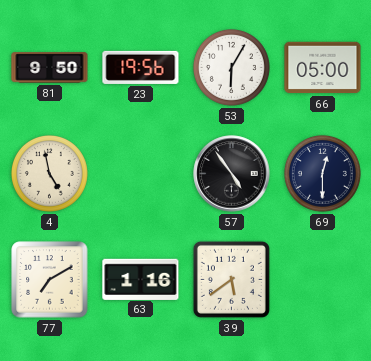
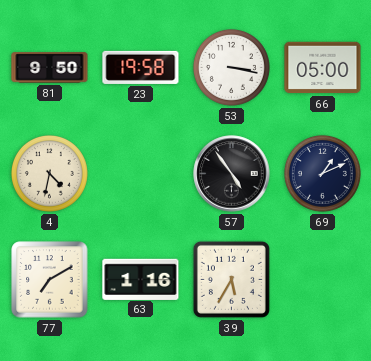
23: 19:56 -> 19:58
53: 6:05 -> 3:17
4: 4:58 -> 4:32
69: 12:30 -> 1:11
39: 5:39 -> 5:35
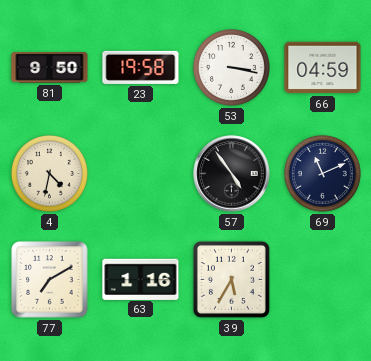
66: 05:00 -> 04:59
69: 1:11 -> 11:11
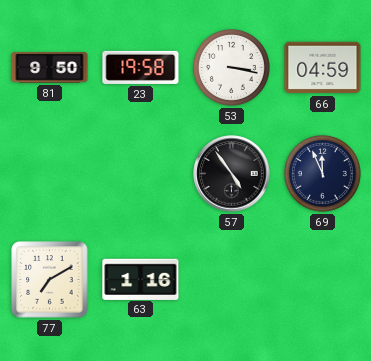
4: 4:32 -> none
69: 11:11 -> 11:56
39: 5:35 -> none
